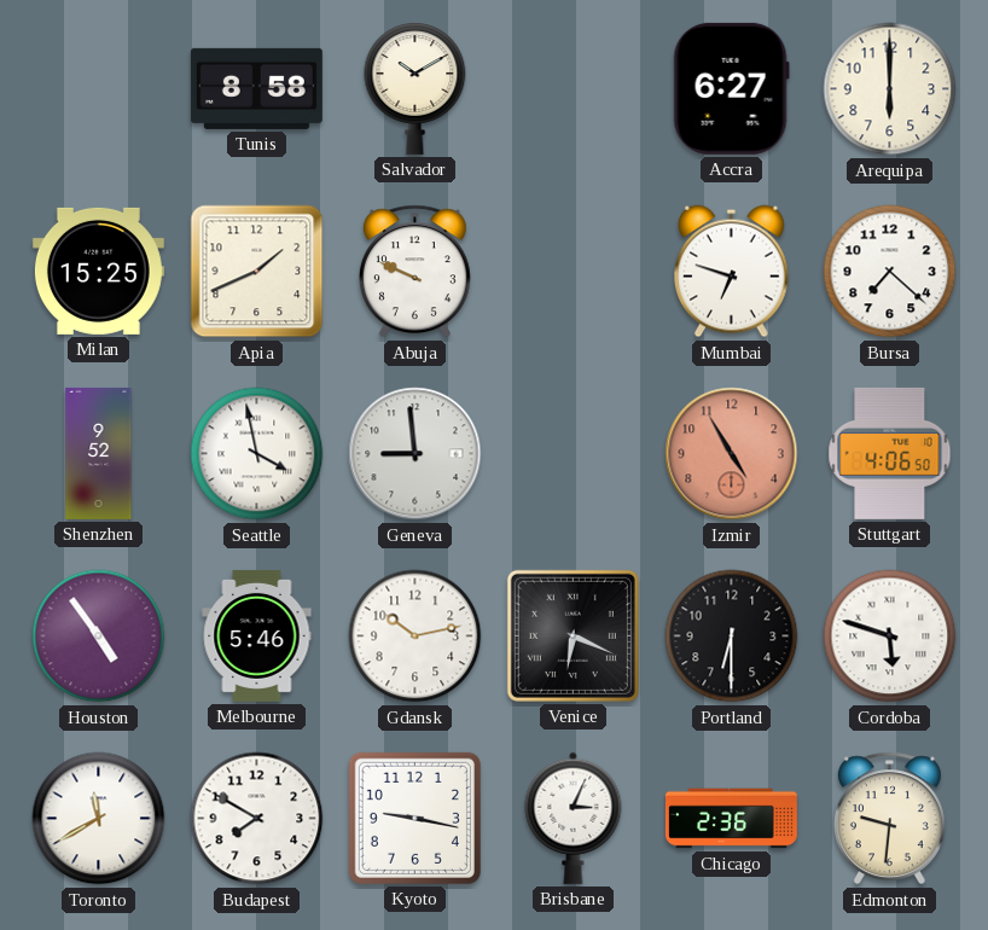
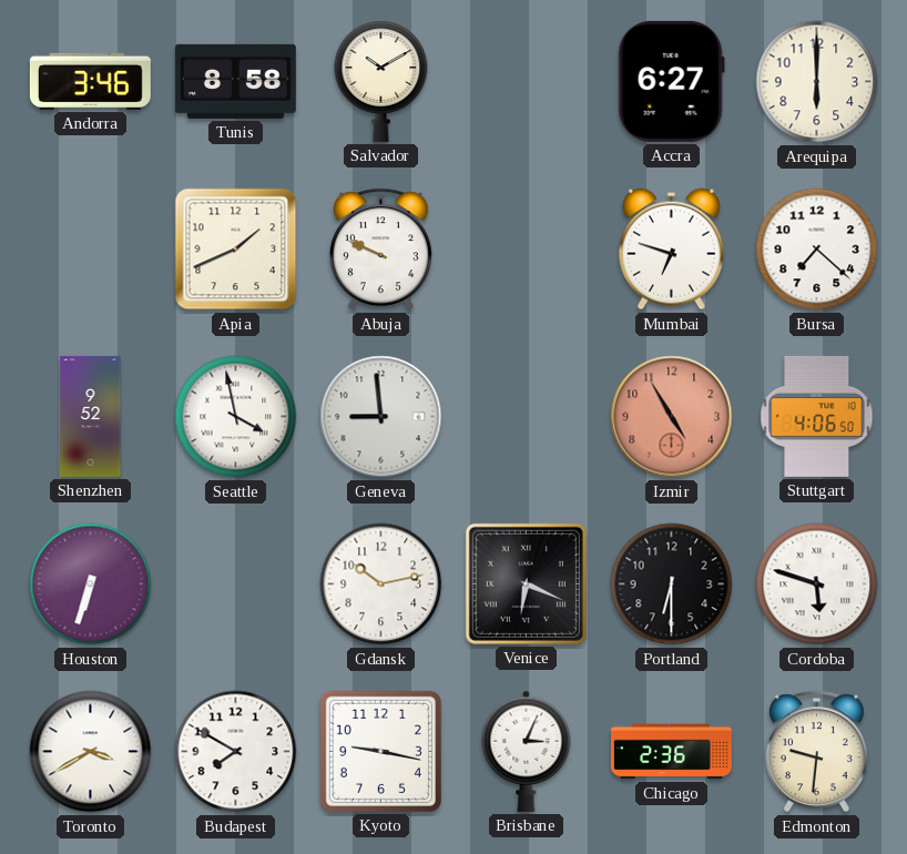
Andorra: none -> 3:46
Milan: 15:25 -> none
Houston: 4:54 -> 6:33
Melbourne: 5:46 -> none
Toronto: 11:40 -> 3:40
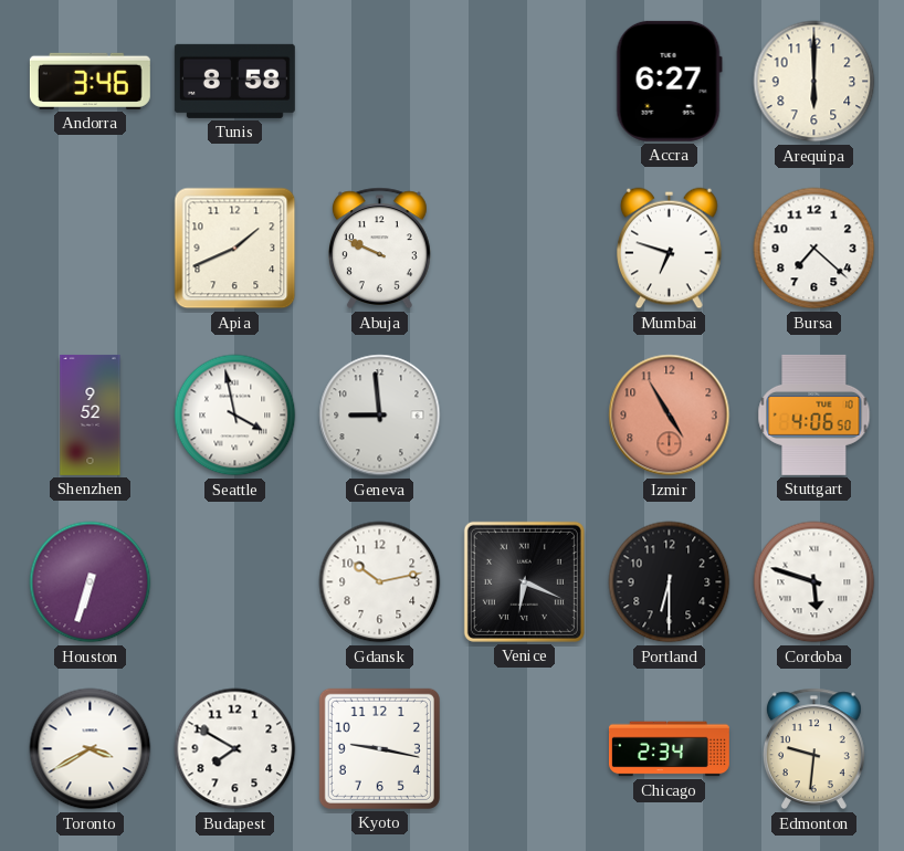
Salvador: 10:10 -> none
Brisbane: 3:04 -> none
Chicago: 2:36 -> 2:34
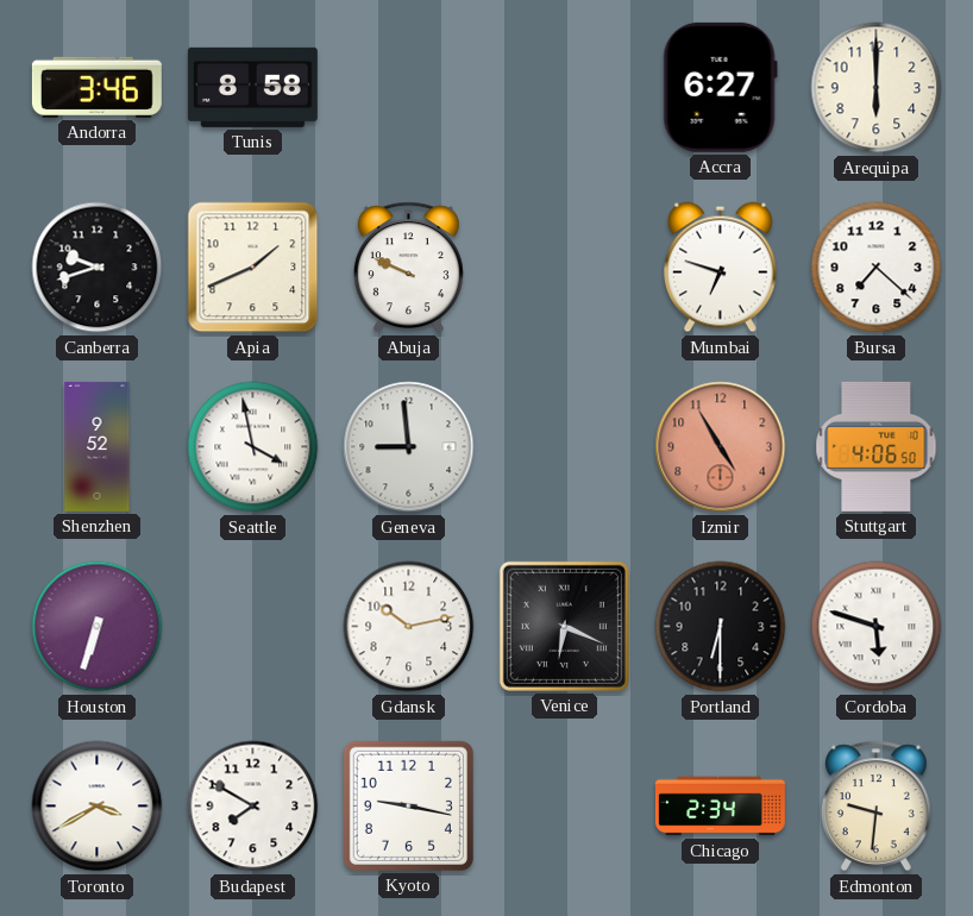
Canberra: none -> 9:42
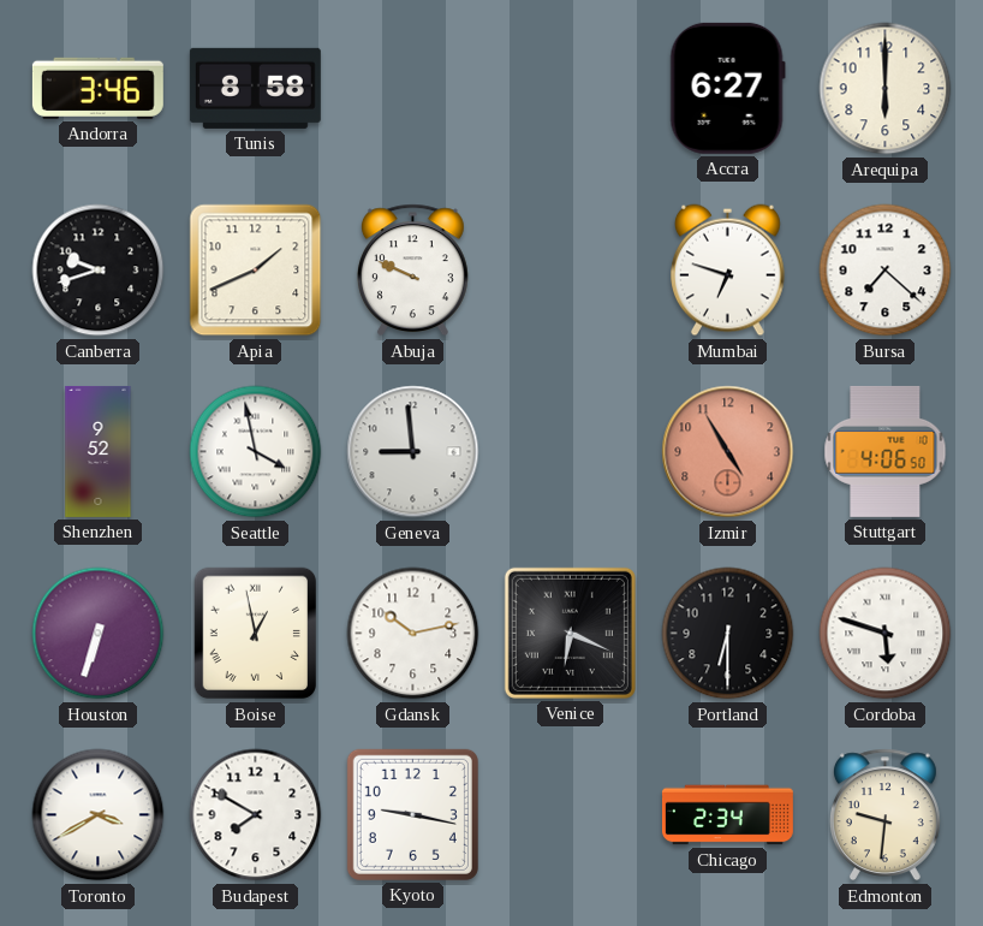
Boise: none -> 12:58
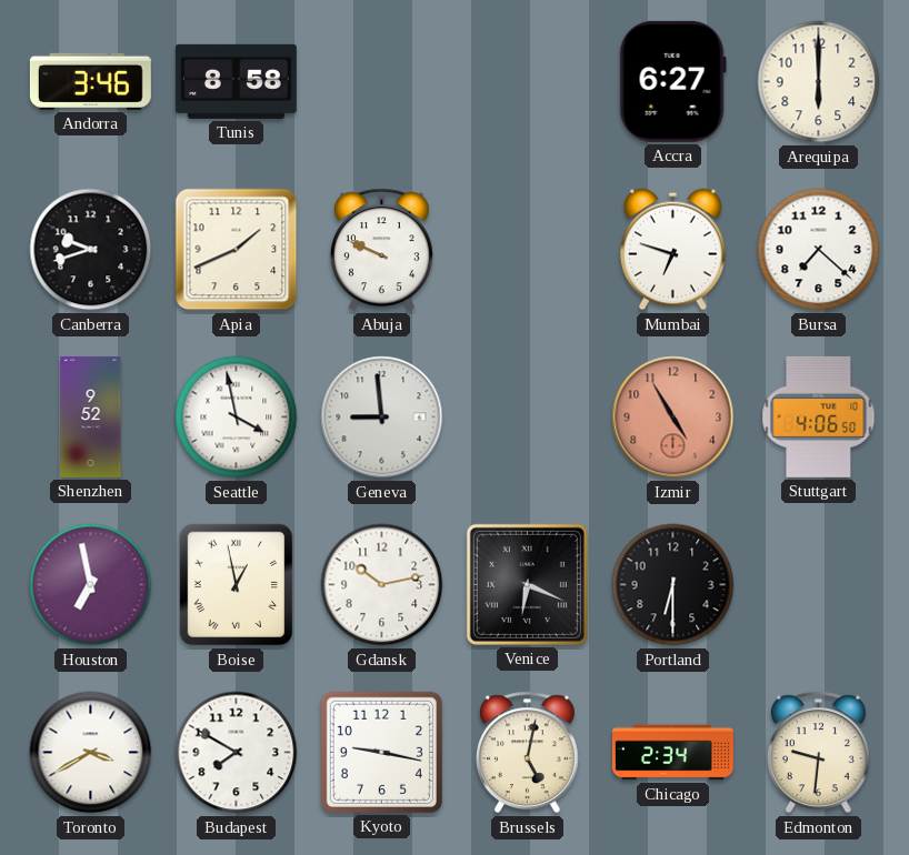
Houston: 6:33 -> 6:58
Cordoba: 5:48 -> none
Brussels: none -> 5:02
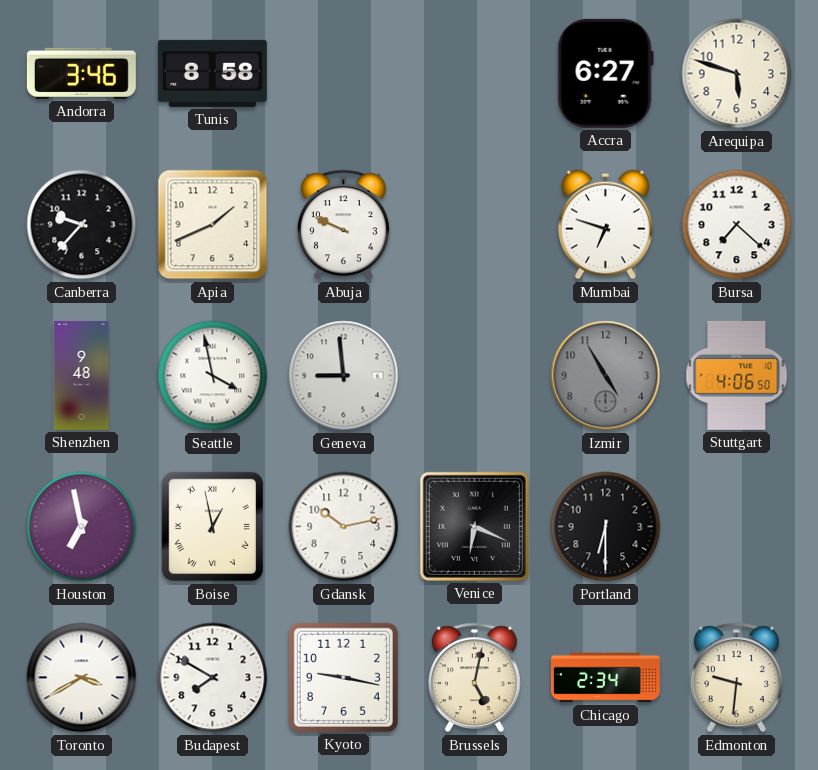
Arequipa: 6:00 -> 5:48
Canberra: 9:42 -> 9:37
Shenzhen: 9:52 -> 9:48
Izmir dial: salmon -> grey
